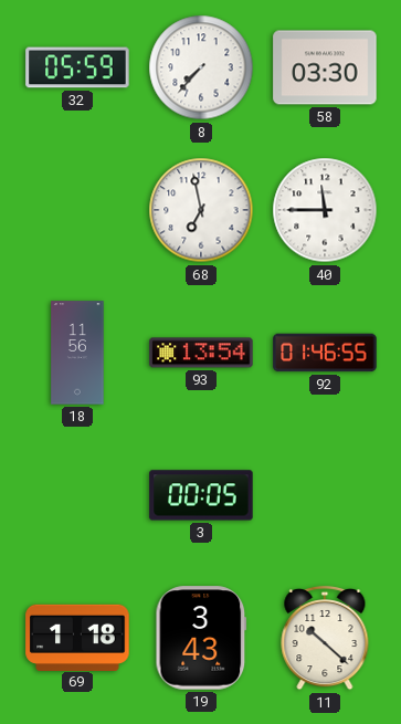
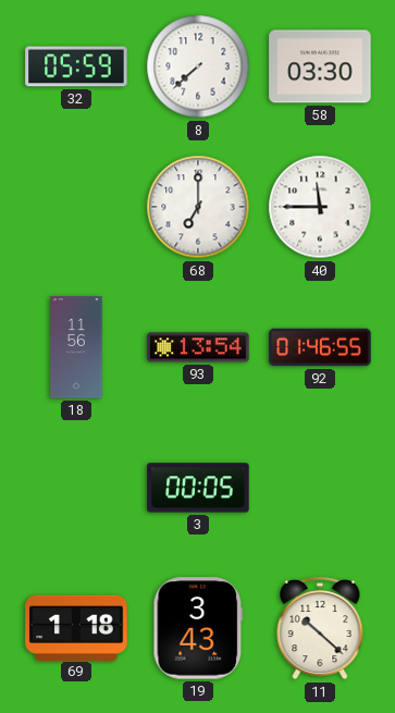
8: 7:37 -> 7:38
68: 6:58 -> 7:00
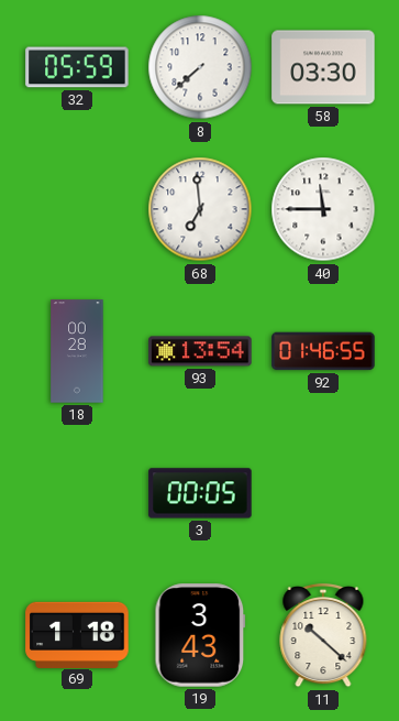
68: 7:00 -> 6:59
18: 11:56 -> 00:28
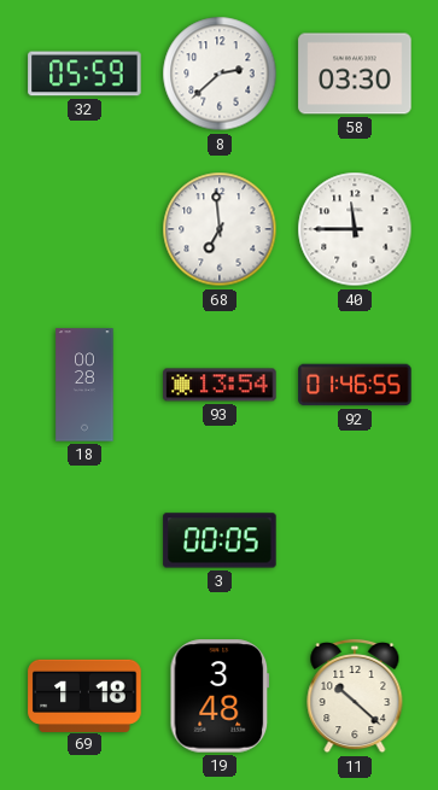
8: 7:38 -> 2:38
19: 3:43 -> 3:48
